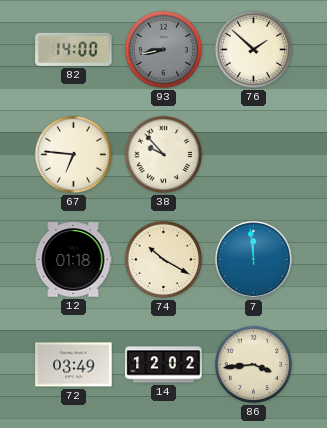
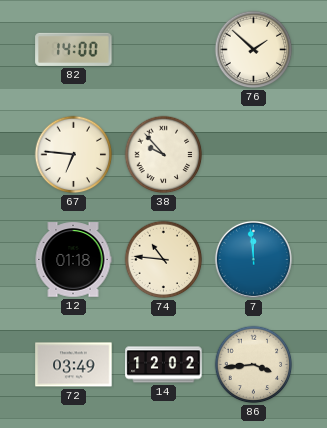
93: 8:43 -> none
74: 10:20 -> 10:46
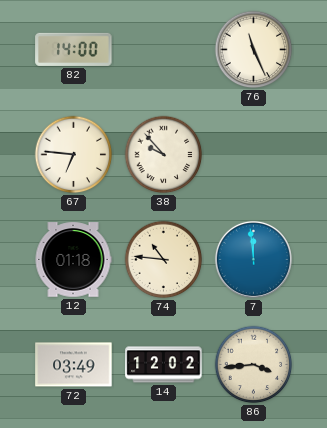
76: 1:52 -> 11:26
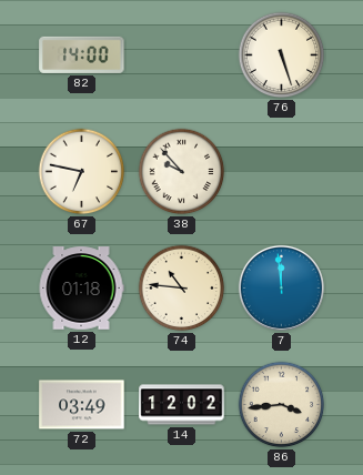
76: 11:26 -> 5:27
67: 6:46 -> 6:47
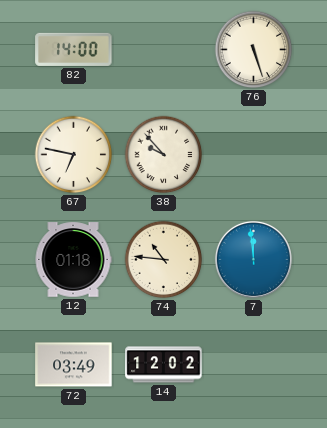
86: 3:44 -> none
